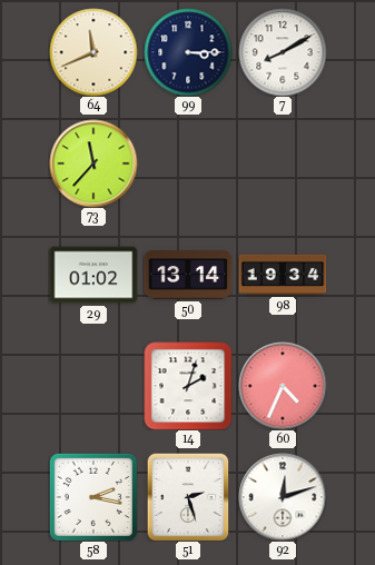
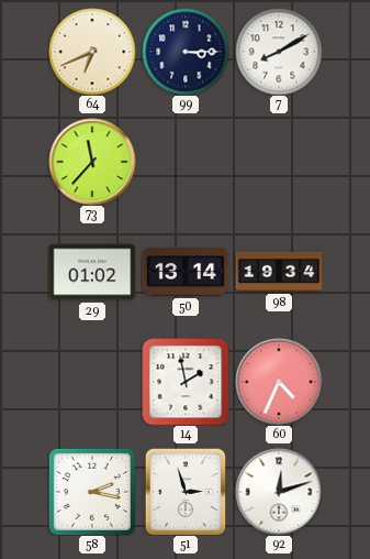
64: 11:41 -> 6:41
14: 2:03 -> 1:58
51: 2:27 -> 2:57
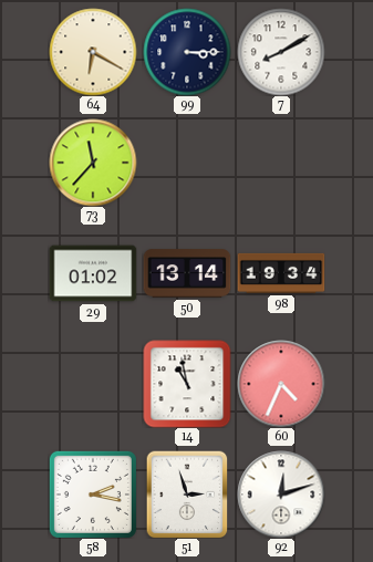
64: 6:41 -> 6:20
14: 1:58 -> 10:58
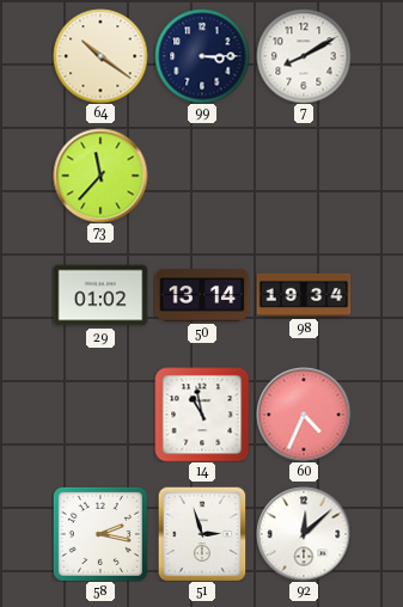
64: 6:20 -> 10:21
92: 12:12 -> 12:08
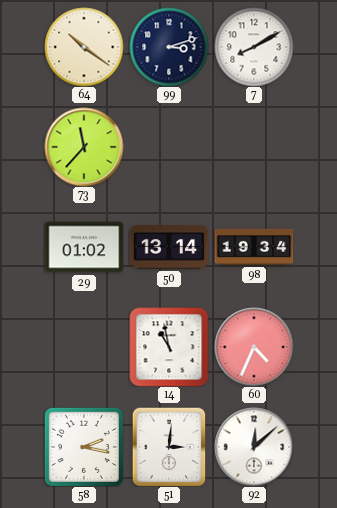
99: 3:15 -> 3:12
51: 2:57 -> 3:01
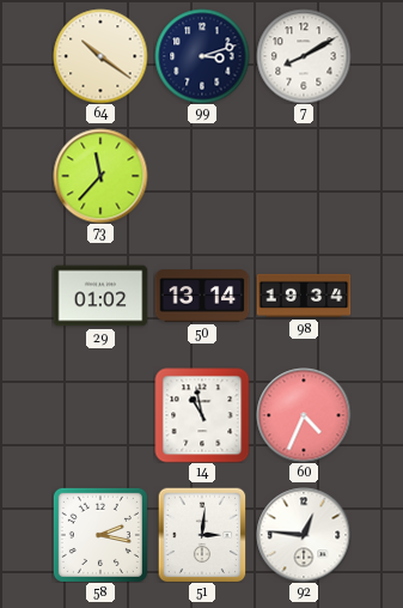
92: 12:08 -> 12:46
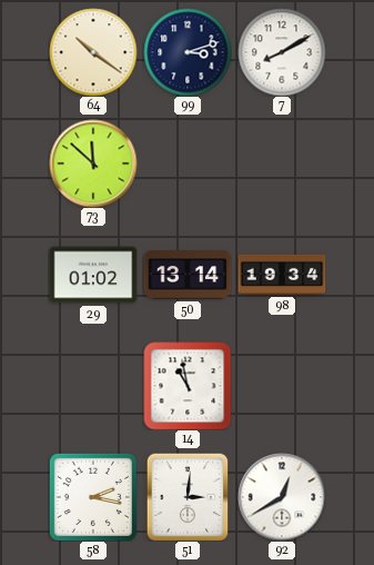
73: 11:37 -> 11:52
60: 4:34 -> none
92: 12:46 -> 12:40
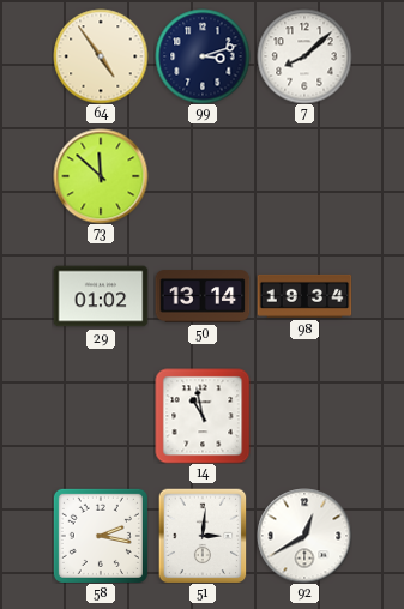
64: 10:21 -> 4:54
7: 8:10 -> 8:08
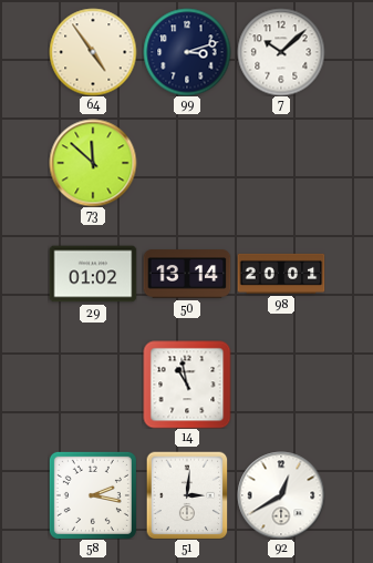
7: 8:08 -> 10:08
98: 19:34 -> 20:01
